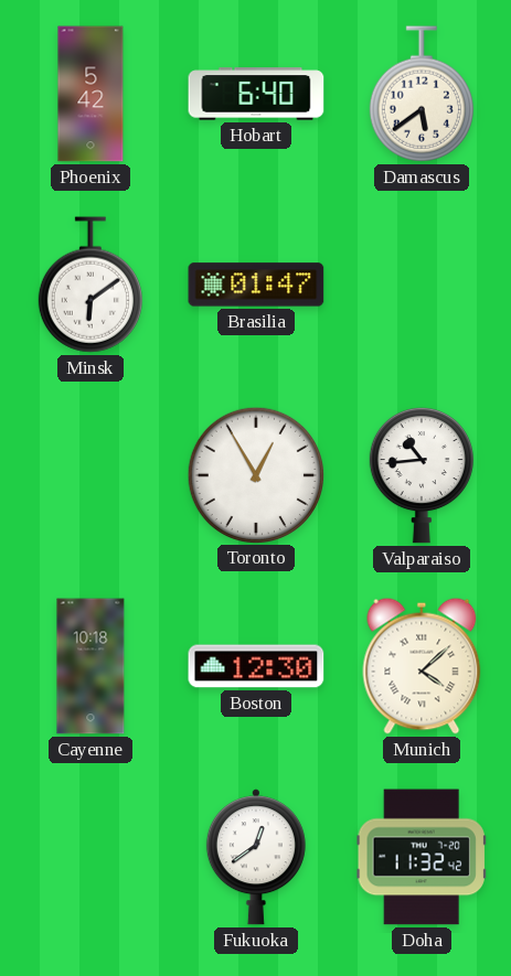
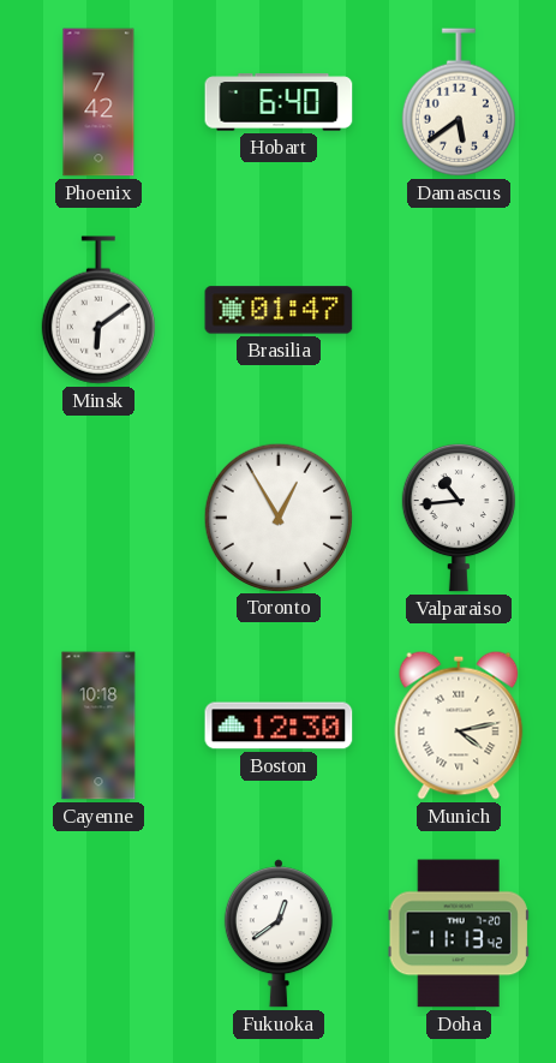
Phoenix: 5:42 -> 7:42
Munich: 4:08 -> 4:13
Doha: 11:32 -> 11:13
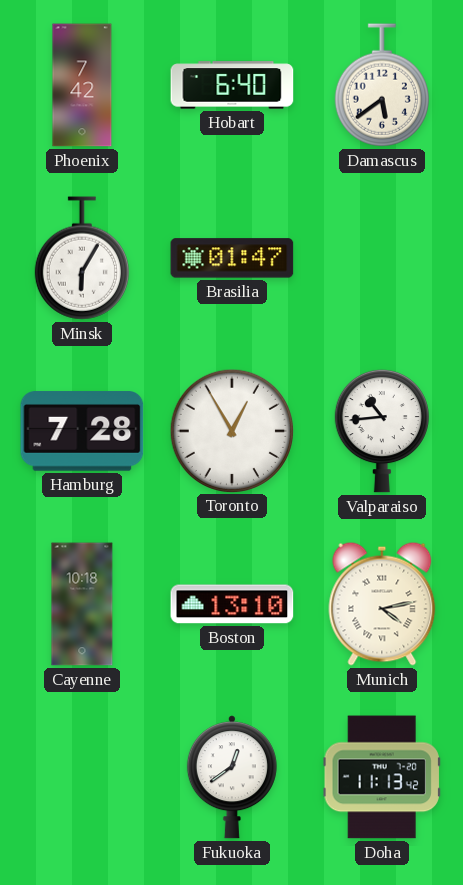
Minsk: 6:09 -> 6:05
Hamburg: none -> 7:28
Boston: 12:30 -> 13:10
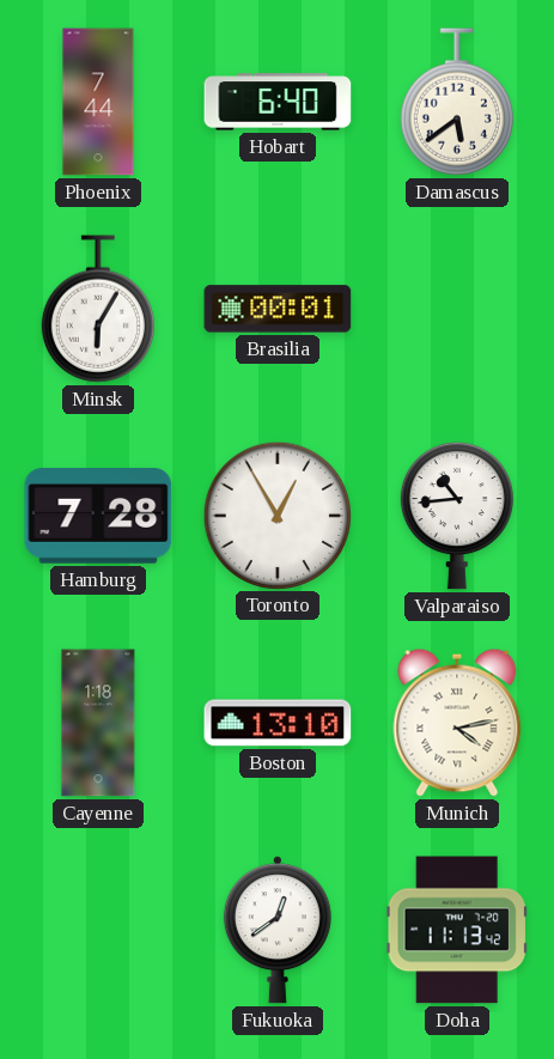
Phoenix: 7:42 -> 7:44
Brasilia: 01:47 -> 00:01
Cayenne: 10:18 -> 1:18
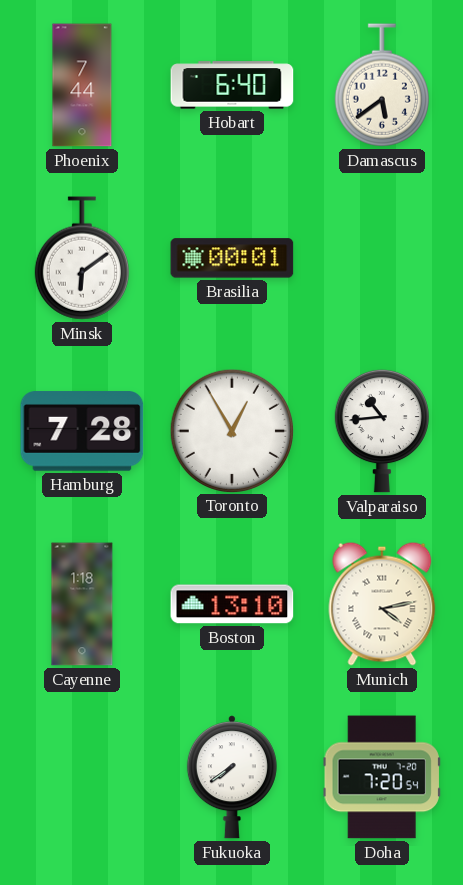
Minsk: 6:05 -> 6:09
Fukuoka: 12:39 -> 7:39
Doha: 11:13 -> 7:20
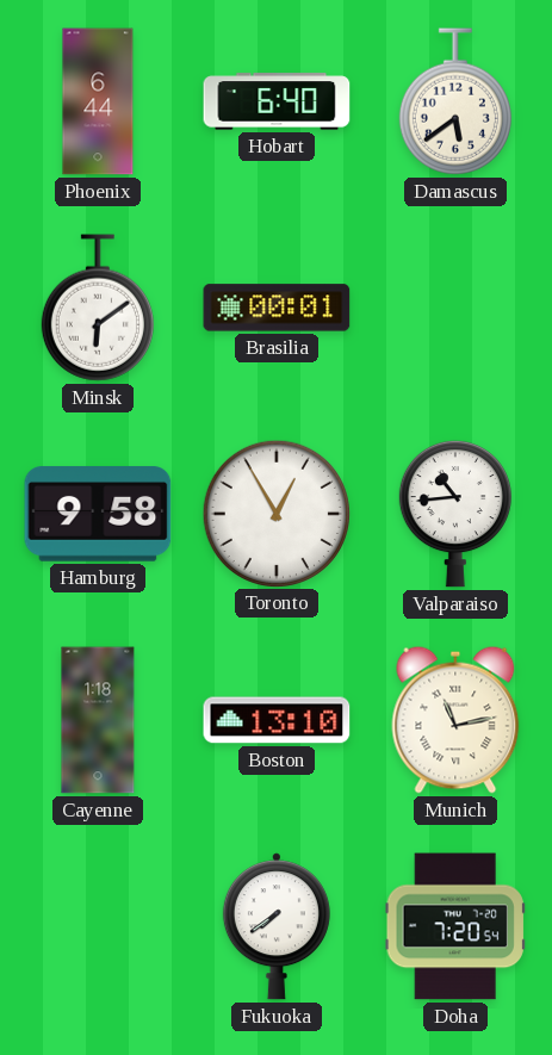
Phoenix: 7:44 -> 6:44
Hamburg: 7:28 -> 9:58
Munich: 4:13 -> 11:13
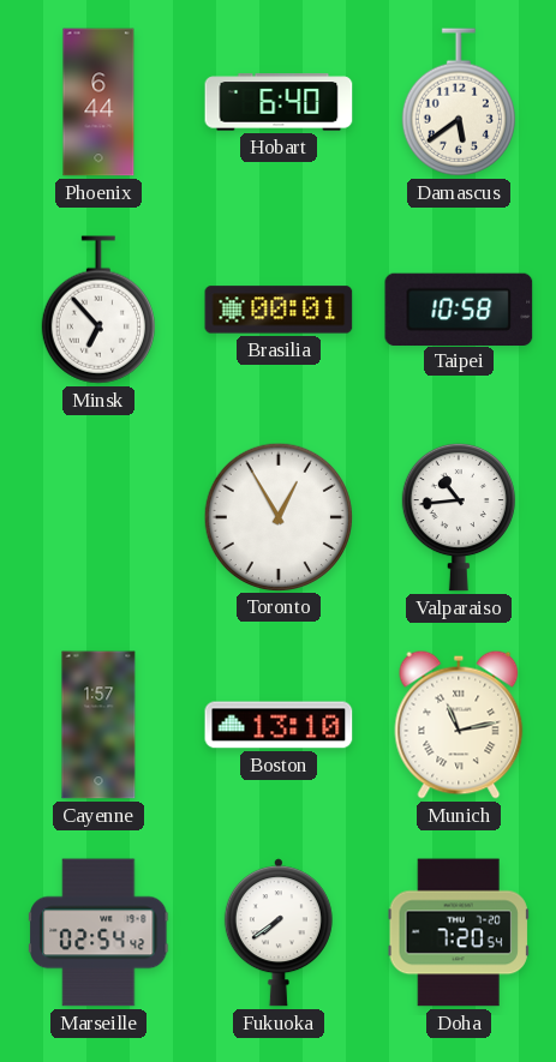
Minsk: 6:09 -> 6:53
Taipei: none -> 10:58
Hamburg: 9:58 -> none
Cayenne: 1:18 -> 1:57
Marseille: none -> 02:54
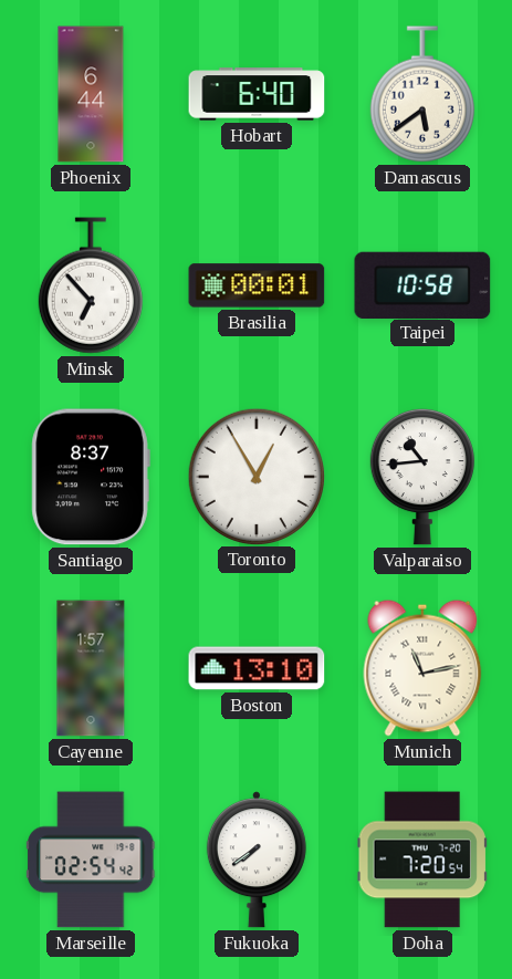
Santiago: none -> 8:37
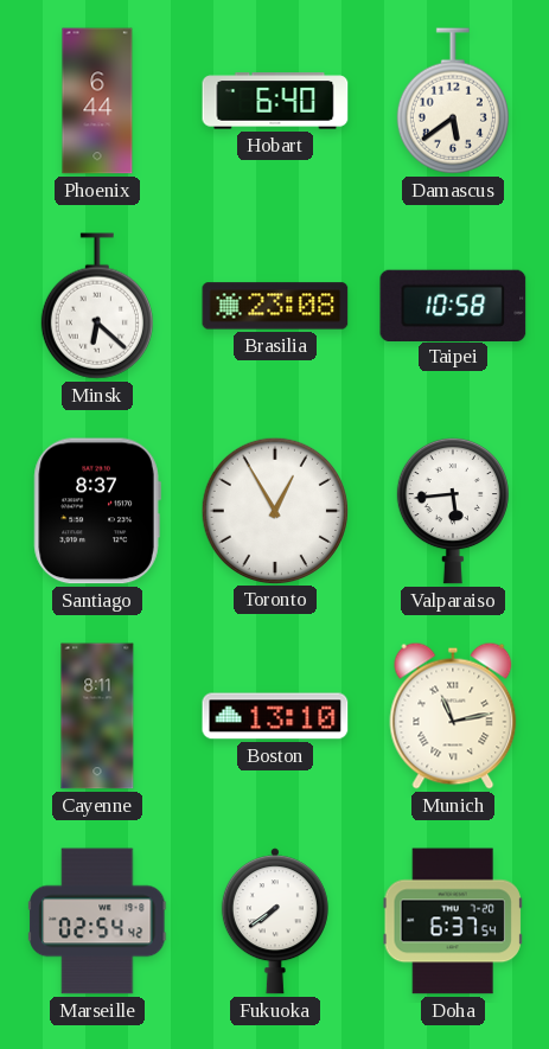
Minsk: 6:53 -> 6:22
Brasilia: 00:01 -> 23:08
Valparaiso: 10:44 -> 5:44
Cayenne: 1:57 -> 8:11
Doha: 7:20 -> 6:37
